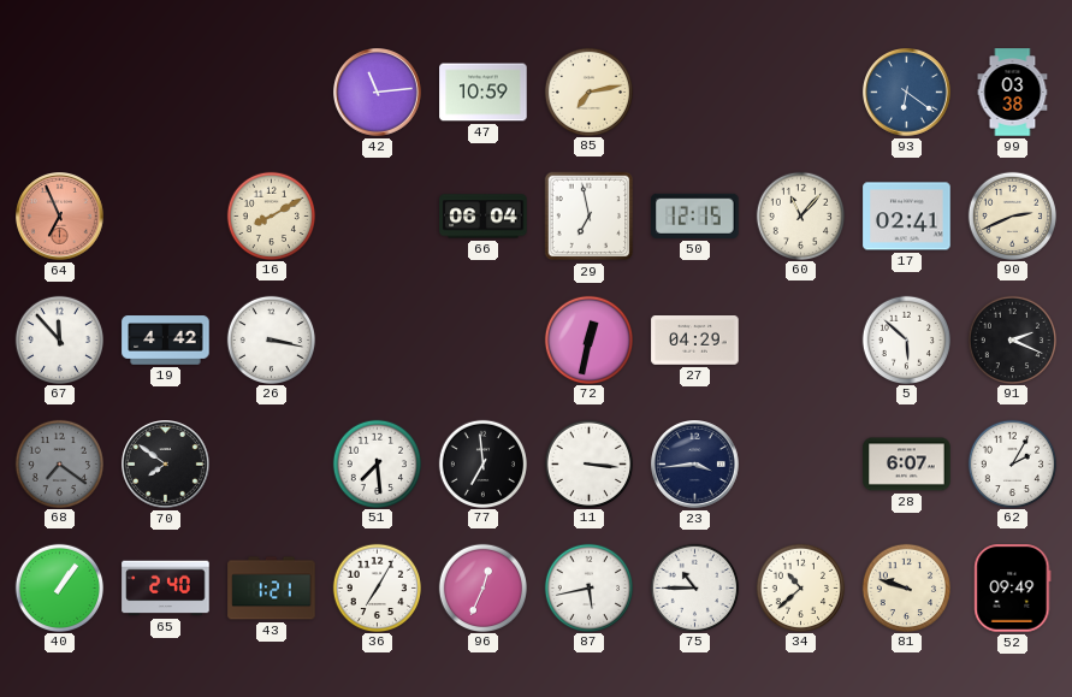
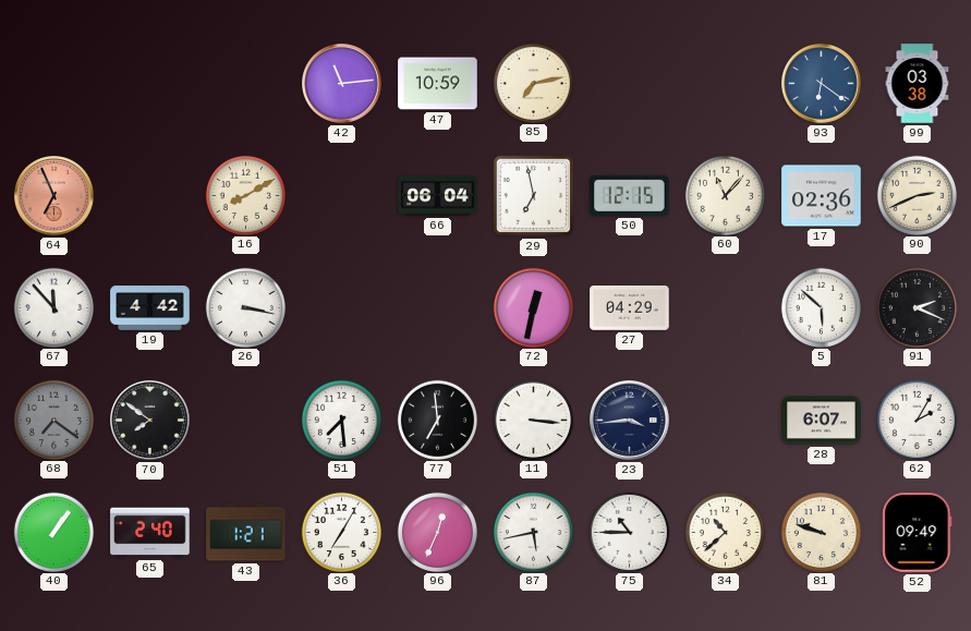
17: 02:41 -> 02:36
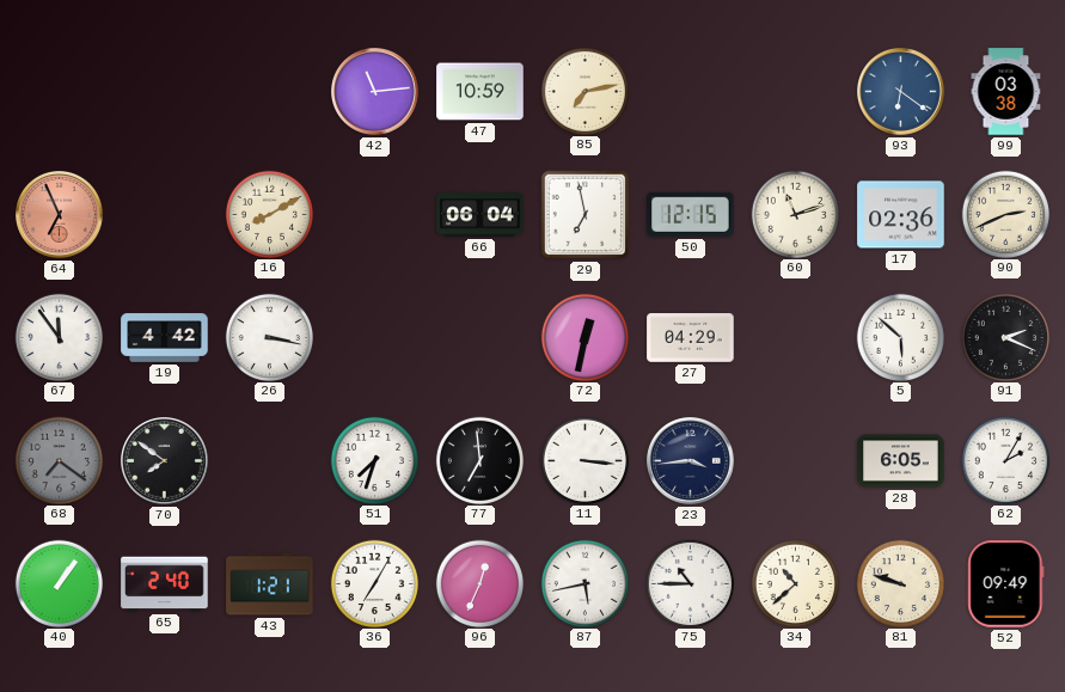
60: 11:07 -> 11:12
67: 11:53 -> 11:54
51: 7:29 -> 7:33
28: 6:07 -> 6:05
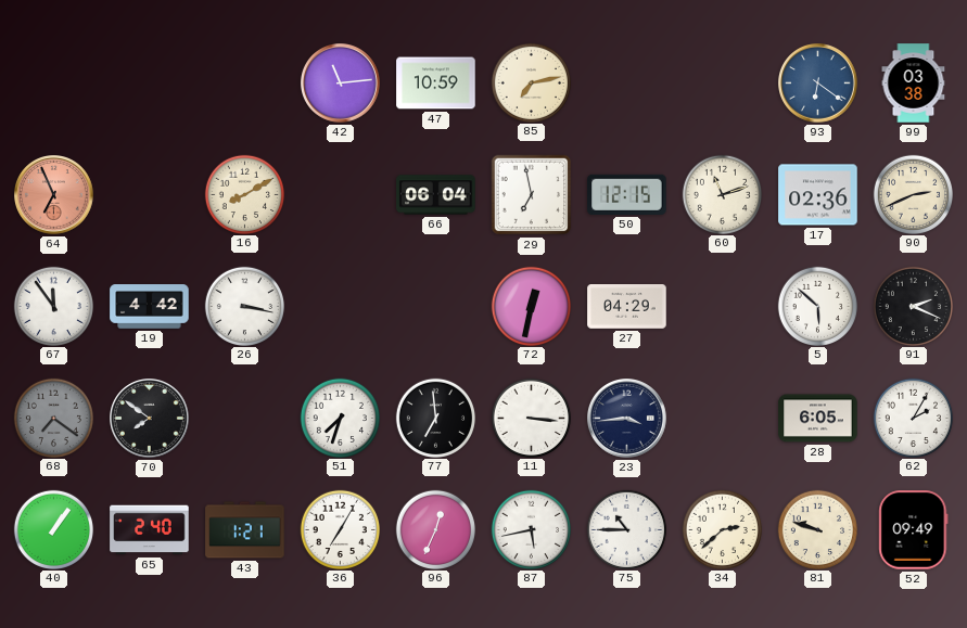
34: 10:38 -> 2:38
